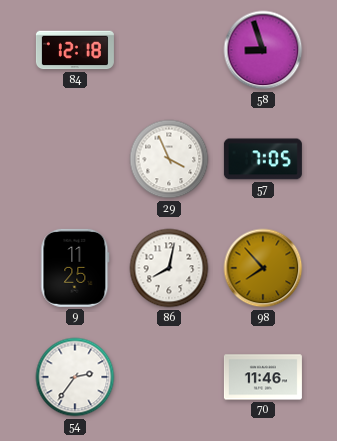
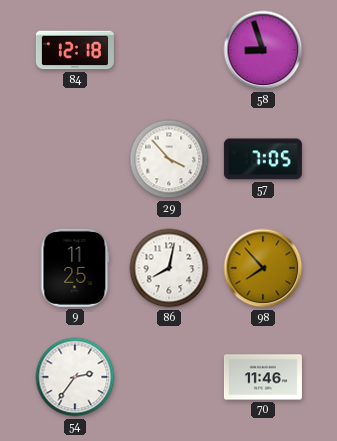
29: 3:56 -> 3:53
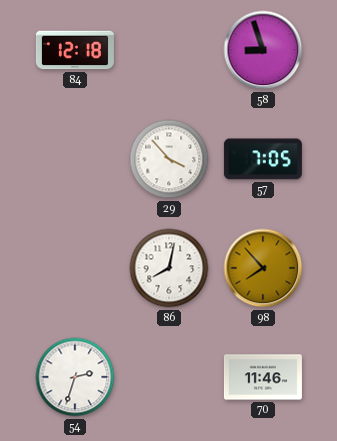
9: 11:25 -> none
54: 2:36 -> 2:33
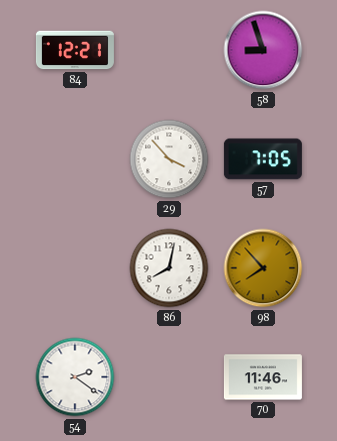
84: 12:18 -> 12:21
54: 2:33 -> 2:21
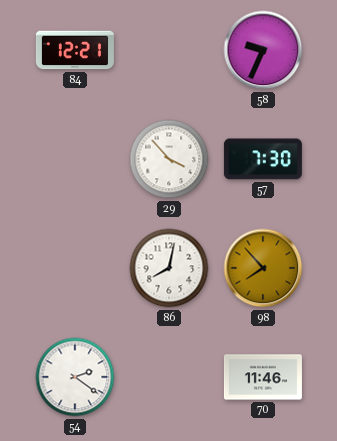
58: 8:57 -> 9:34
57: 7:05 -> 7:30
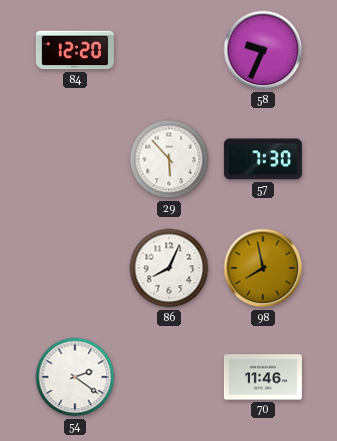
84: 12:21 -> 12:20
29: 3:53 -> 5:53
86: 8:02 -> 8:04
98: 7:53 -> 7:58
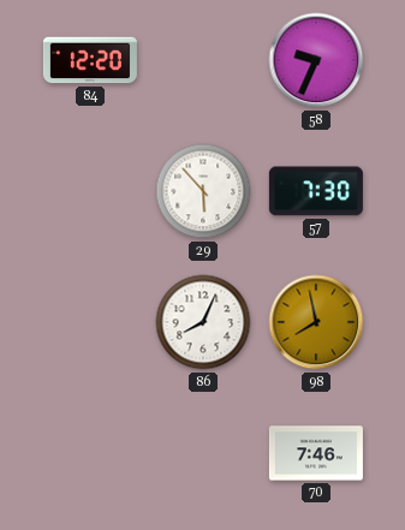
54: 2:21 -> none
70: 11:46 -> 7:46
